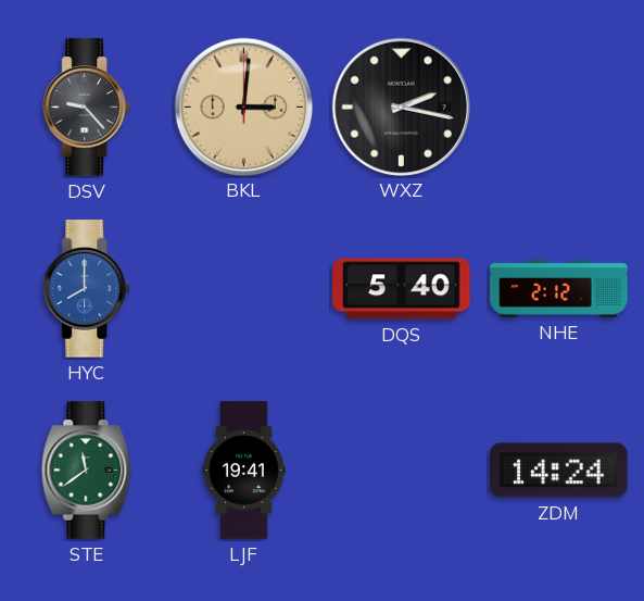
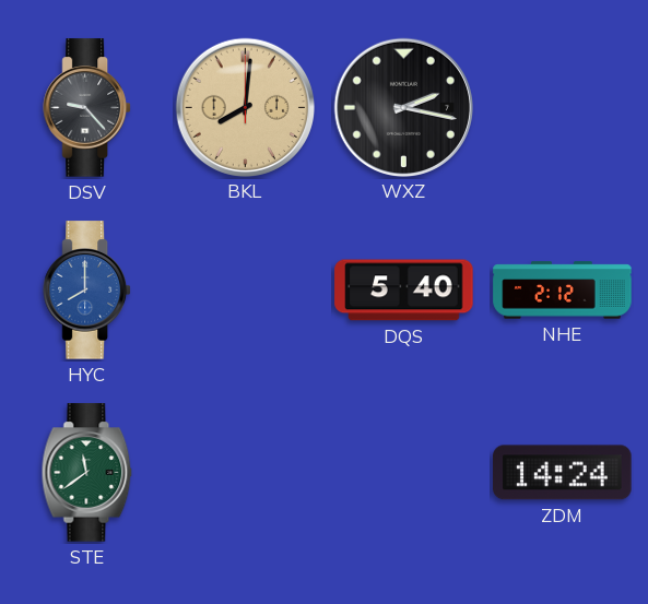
BKL: 3:01 -> 8:01
LJF: 19:41 -> none
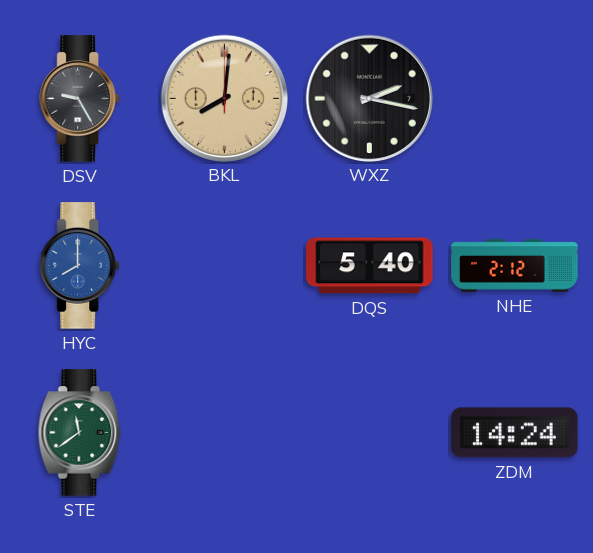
DSV: 9:23 -> 9:25
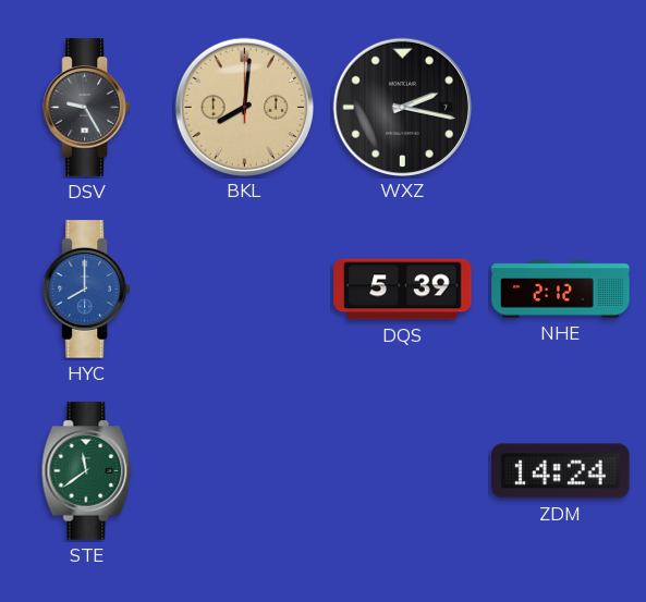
DQS: 5:40 -> 5:39
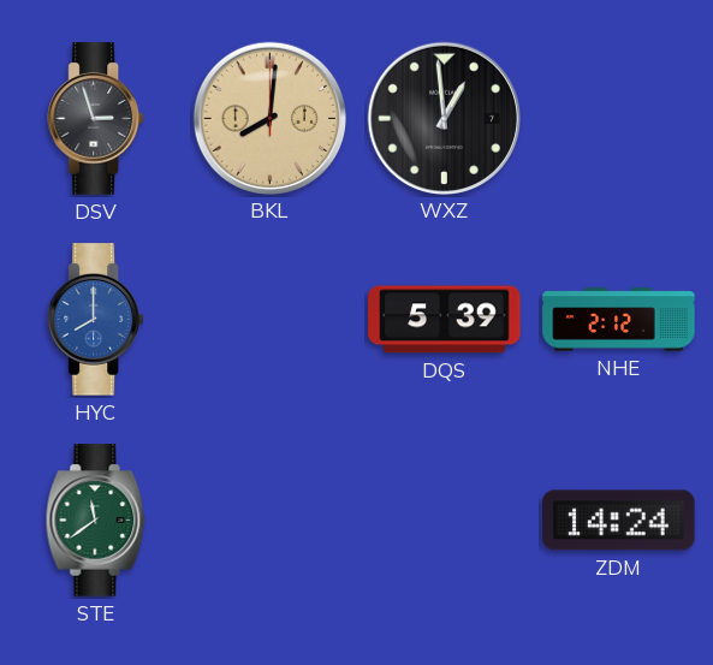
DSV: 9:25 -> 2:57
WXZ: 2:17 -> 12:59
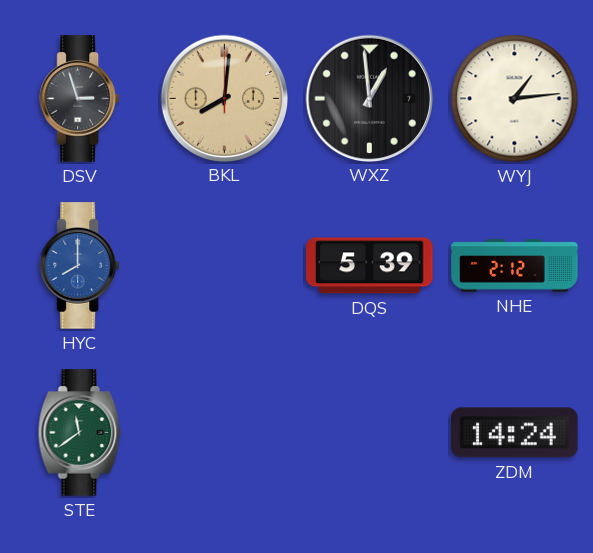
WYJ: none -> 1:14
